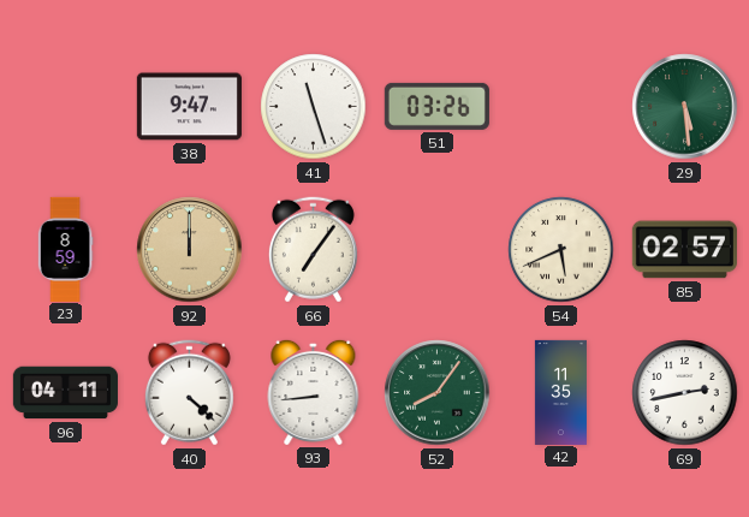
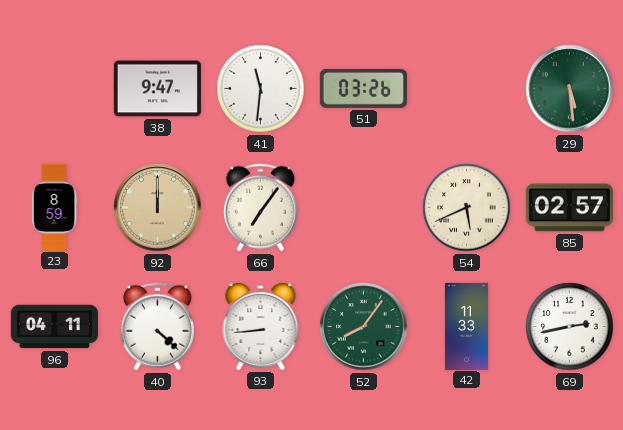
41: 11:27 -> 11:31
42: 11:35 -> 11:33
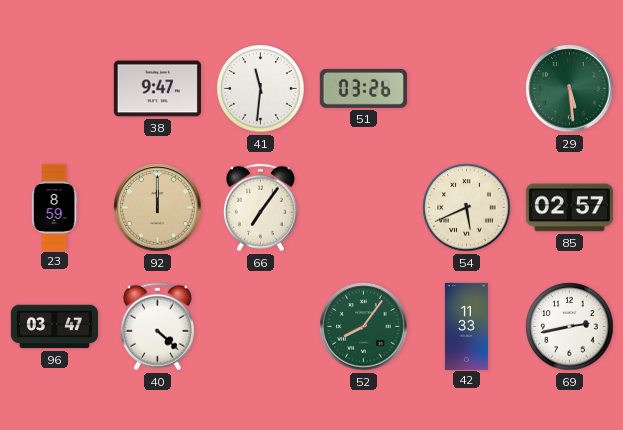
96: 04:11 -> 03:47
93: 8:44 -> none
